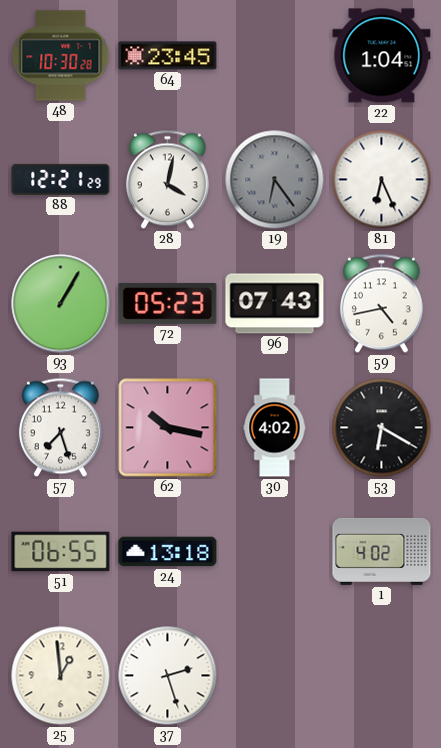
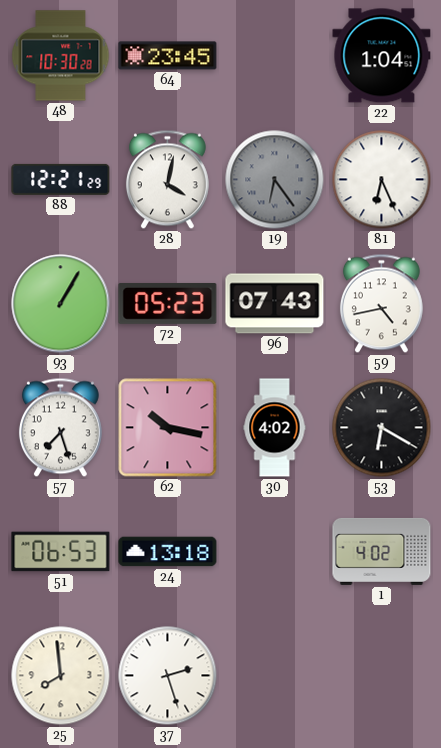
51: 06:55 -> 06:53
25: 12:59 -> 7:59
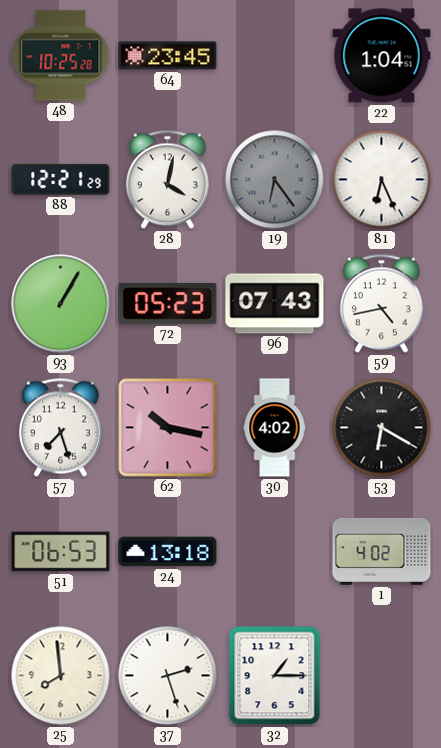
48: 10:30 -> 10:25
32: none -> 1:15
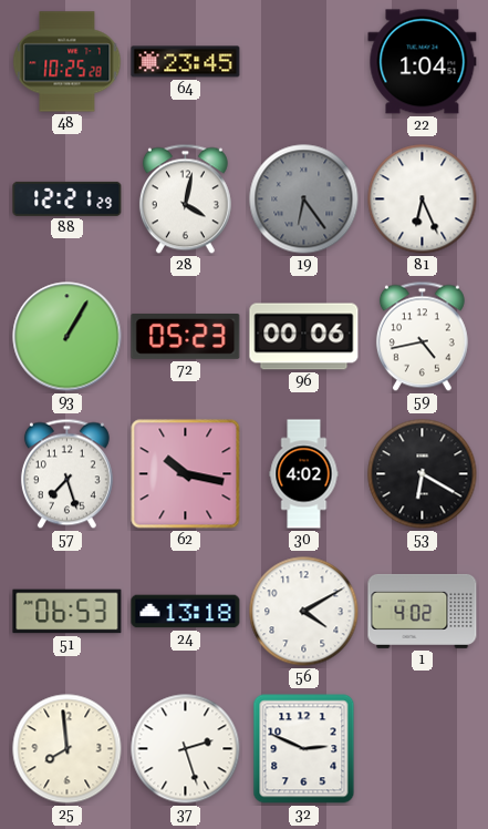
96: 07:43 -> 00:06
56: none -> 4:10
32: 1:15 -> 2:49
